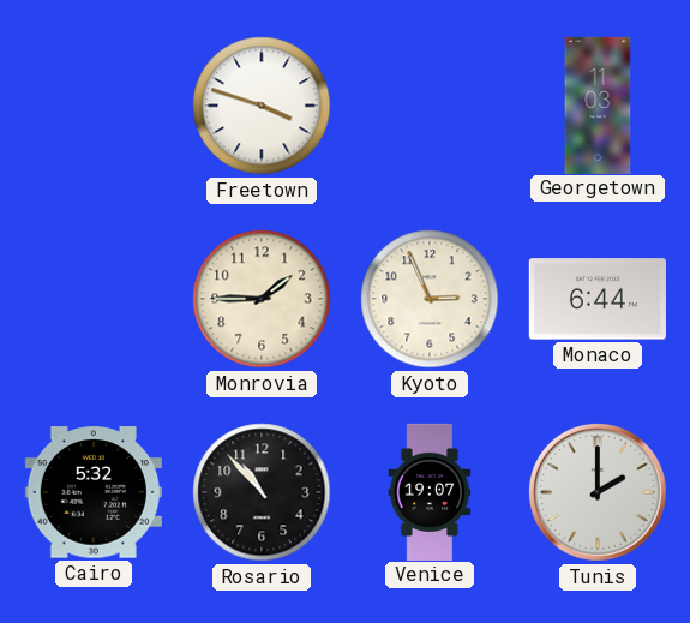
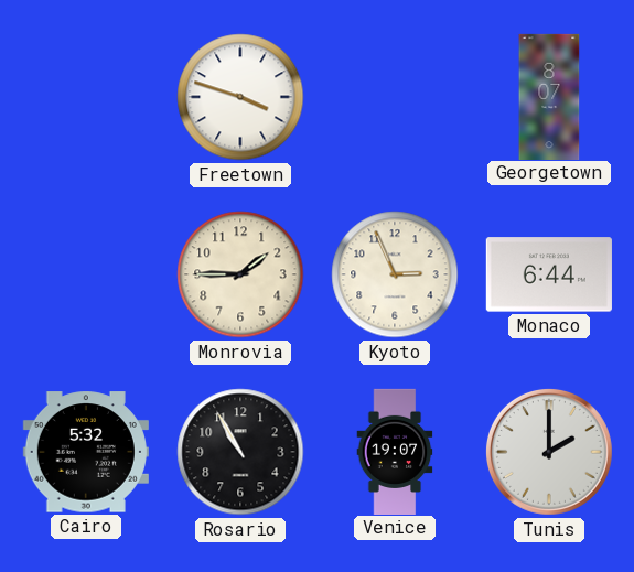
Georgetown: 11:03 -> 8:07
Rosario: 10:53 -> 10:55
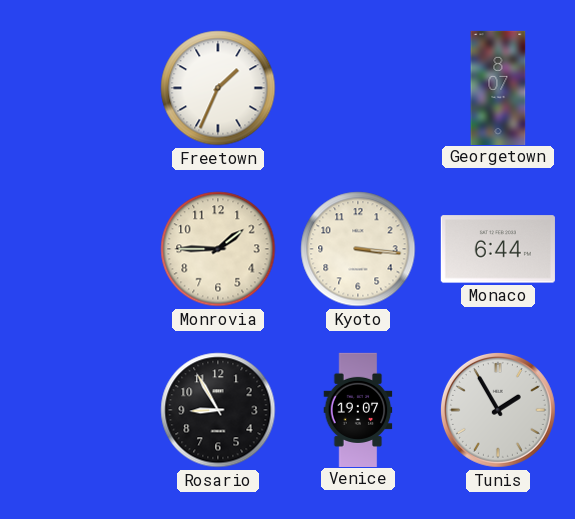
Freetown: 3:48 -> 1:34
Kyoto: 2:56 -> 3:16
Cairo: 5:32 -> none
Rosario: 10:55 -> 8:55
Tunis: 2:00 -> 1:55
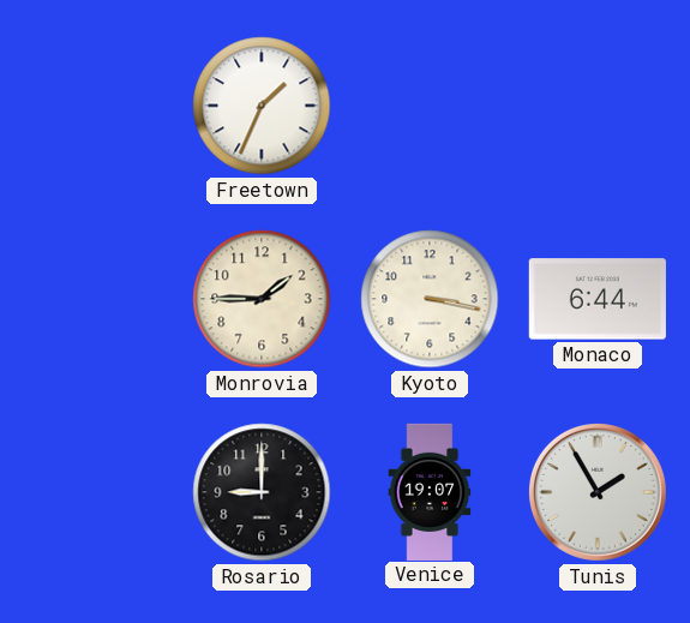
Georgetown: 8:07 -> none
Kyoto: 3:16 -> 3:17
Rosario: 8:55 -> 9:00
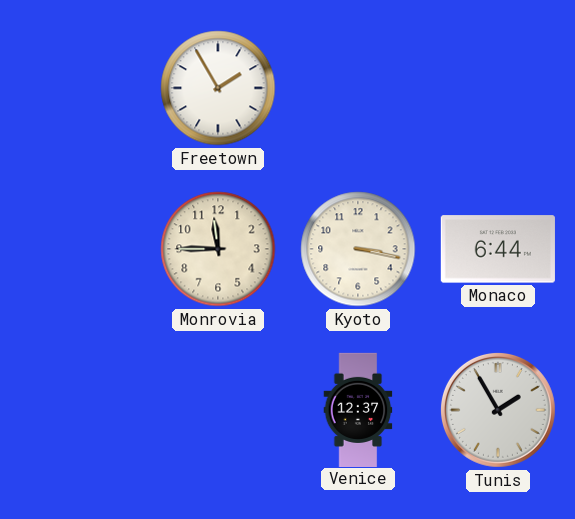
Freetown: 1:34 -> 1:55
Monrovia: 1:45 -> 11:45
Rosario: 9:00 -> none
Venice: 19:07 -> 12:37
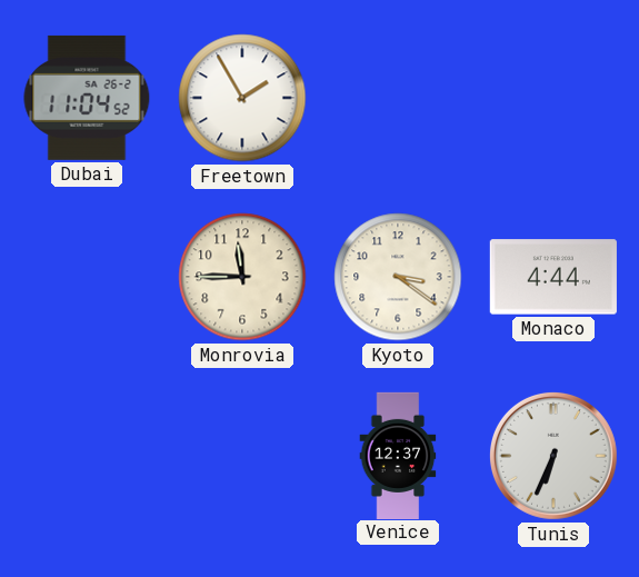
Dubai: none -> 11:04
Kyoto: 3:17 -> 3:21
Monaco: 6:44 -> 4:44
Tunis: 1:55 -> 6:34
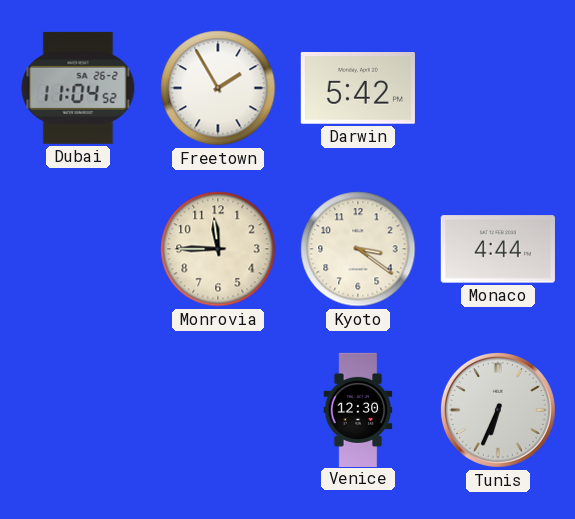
Darwin: none -> 5:42
Venice: 12:37 -> 12:30
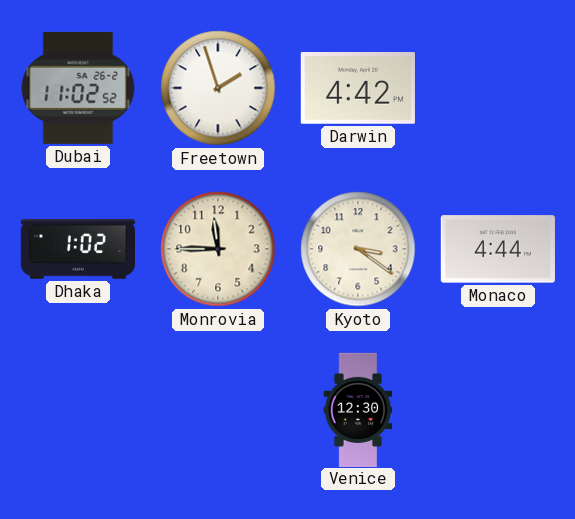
Dubai: 11:04 -> 11:02
Freetown: 1:55 -> 1:57
Darwin: 5:42 -> 4:42
Dhaka: none -> 1:02
Tunis: 6:34 -> none
